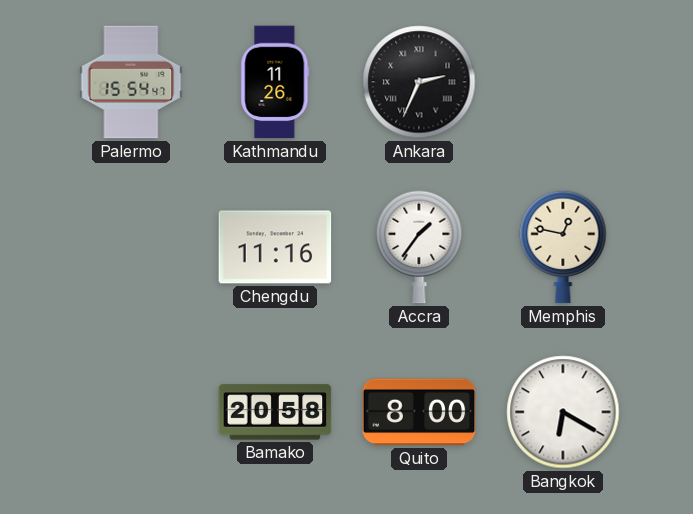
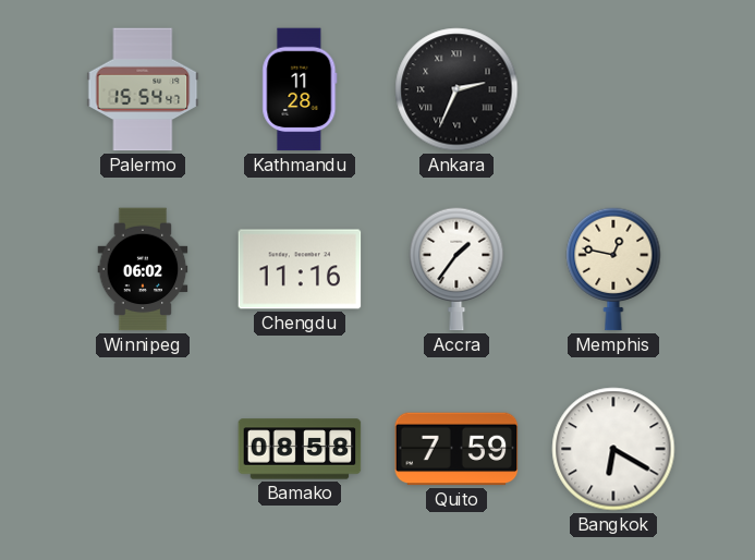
Kathmandu: 11:26 -> 11:28
Winnipeg: none -> 06:02
Bamako: 20:58 -> 08:58
Quito: 8:00 -> 7:59
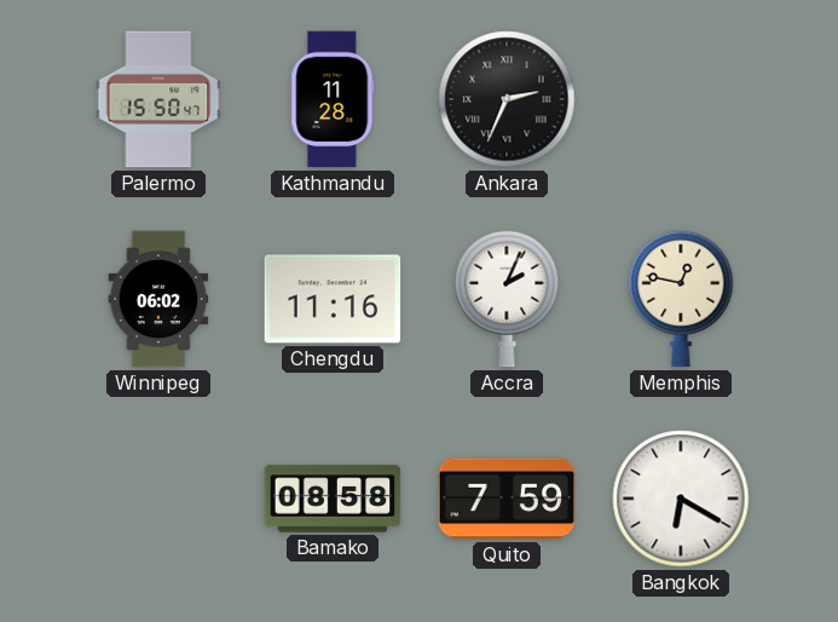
Palermo: 15:54 -> 15:50
Accra: 1:36 -> 2:04
